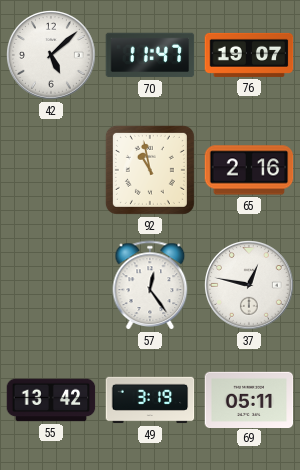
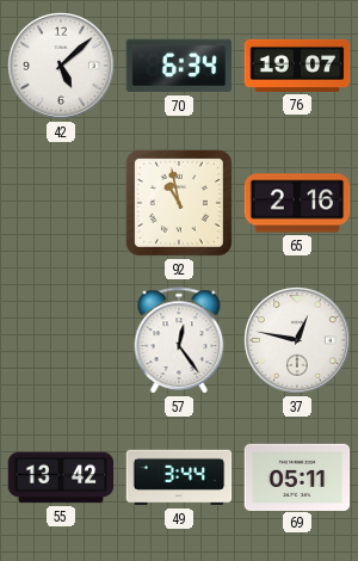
70: 11:47 -> 6:34
49: 3:19 -> 3:44
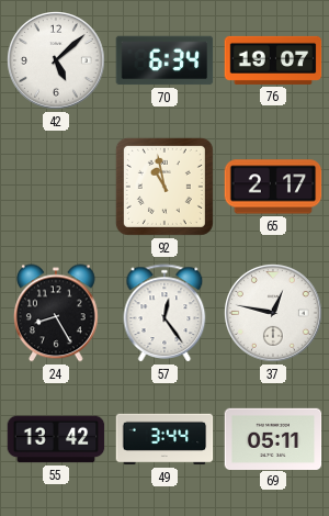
65: 2:16 -> 2:17
24: none -> 8:25
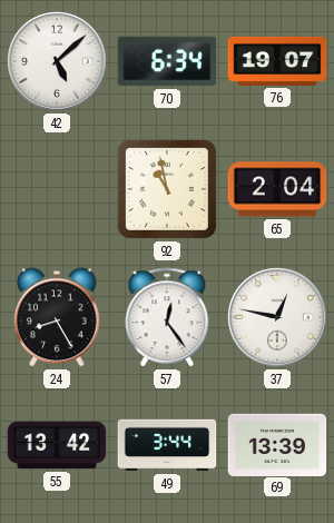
65: 2:17 -> 2:04
69: 05:11 -> 13:39
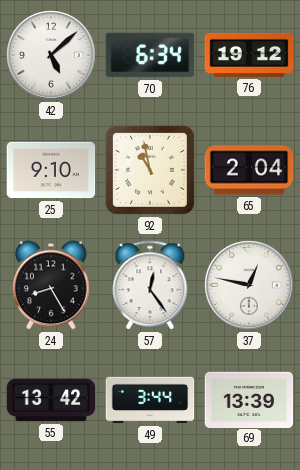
76: 19:07 -> 19:12
25: none -> 9:10
